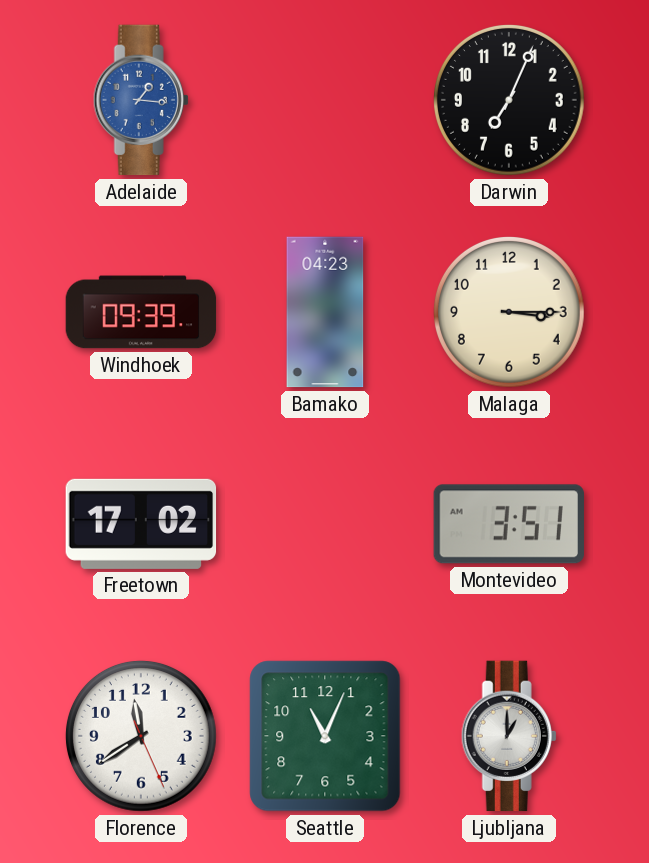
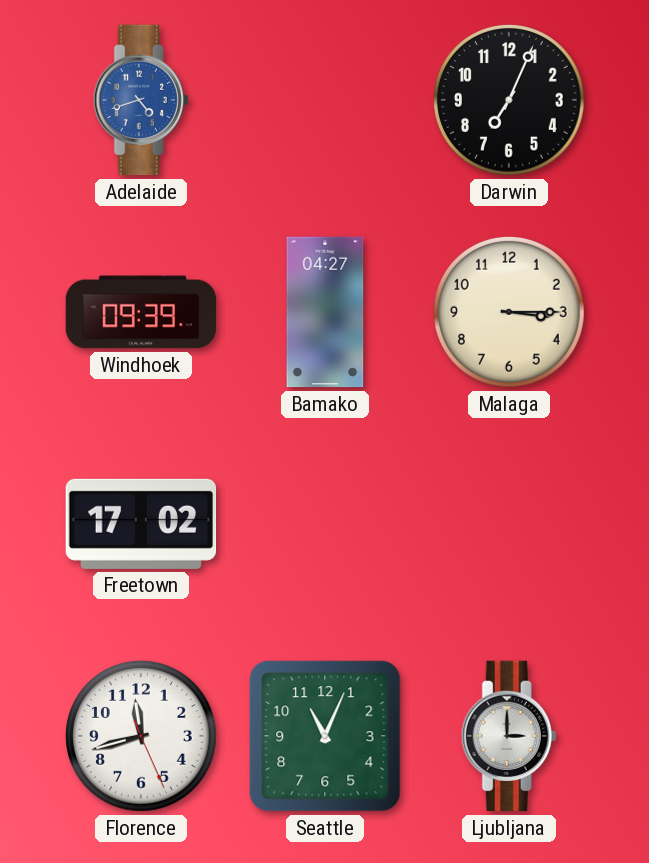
Adelaide: 1:16 -> 4:42
Bamako: 04:23 -> 04:27
Montevideo: 3:51 -> none
Florence: 11:39 -> 11:42
Ljubljana: 1:00 -> 3:00
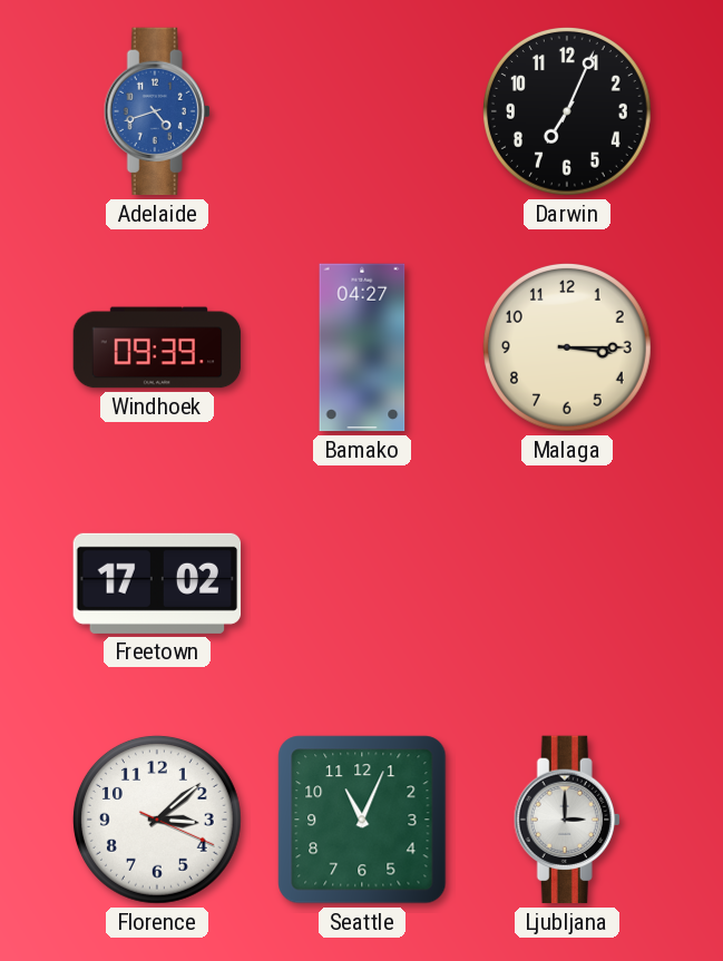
Florence: 11:42 -> 3:08
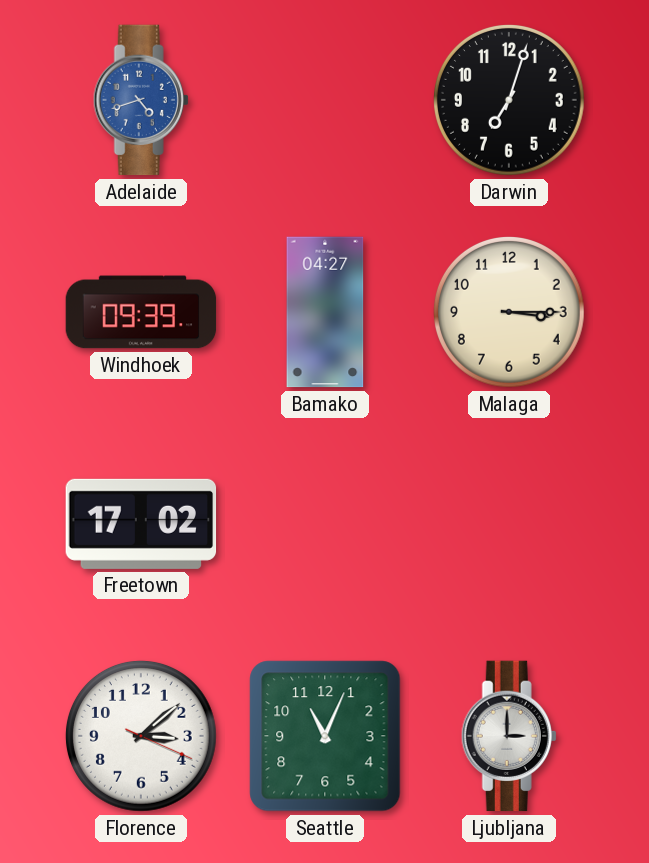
Darwin: 7:04 -> 7:03
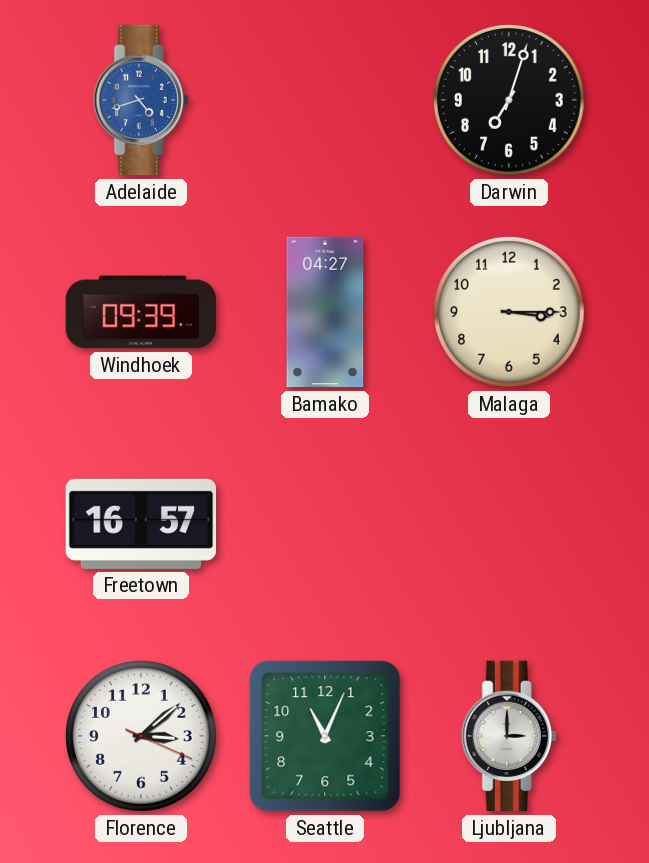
Freetown: 17:02 -> 16:57
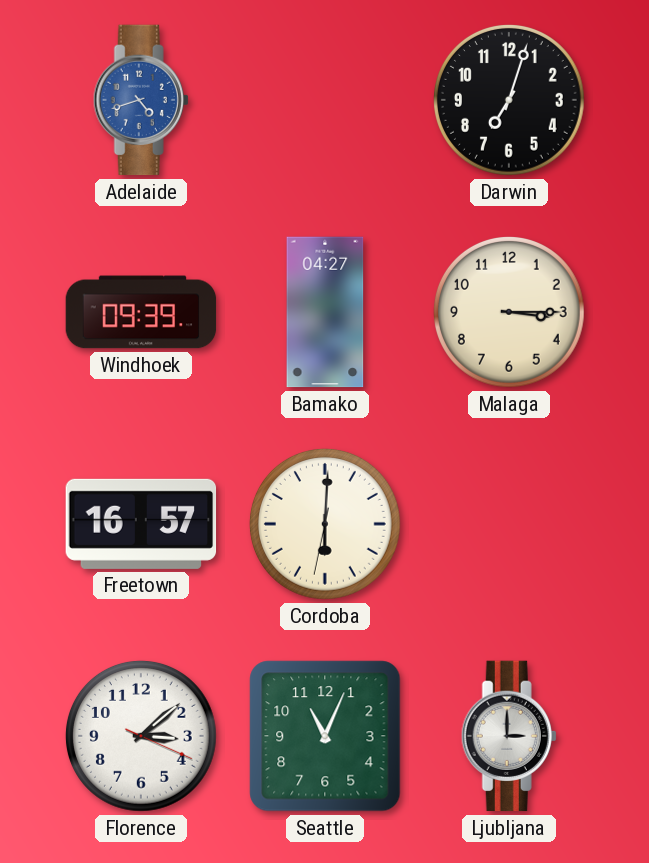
Cordoba: none -> 6:00
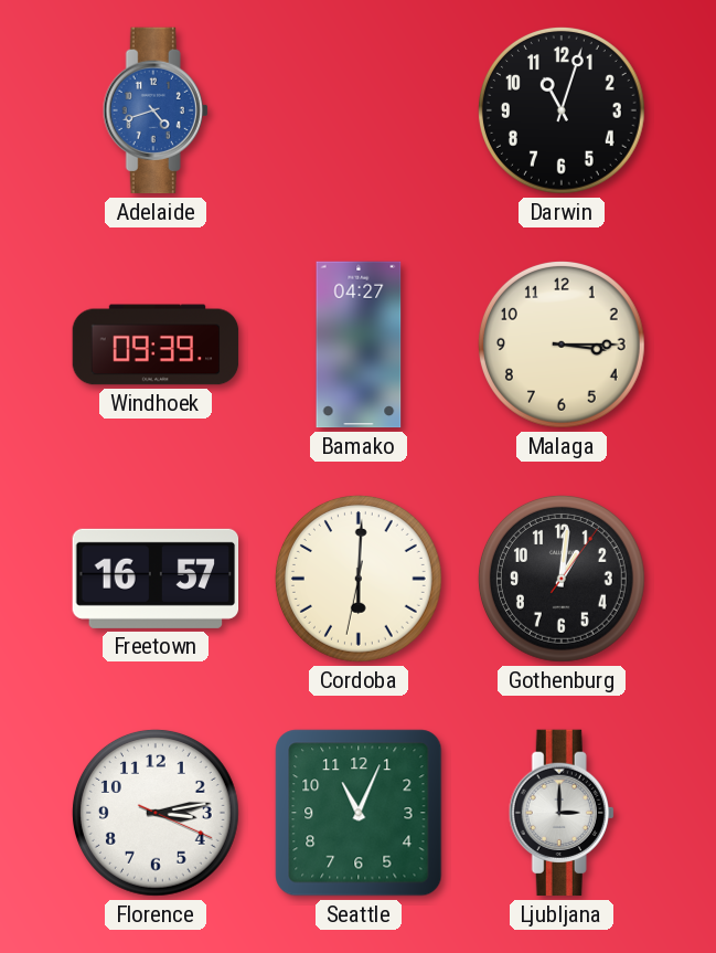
Darwin: 7:03 -> 11:03
Gothenburg: none -> 1:01
Florence: 3:08 -> 3:13
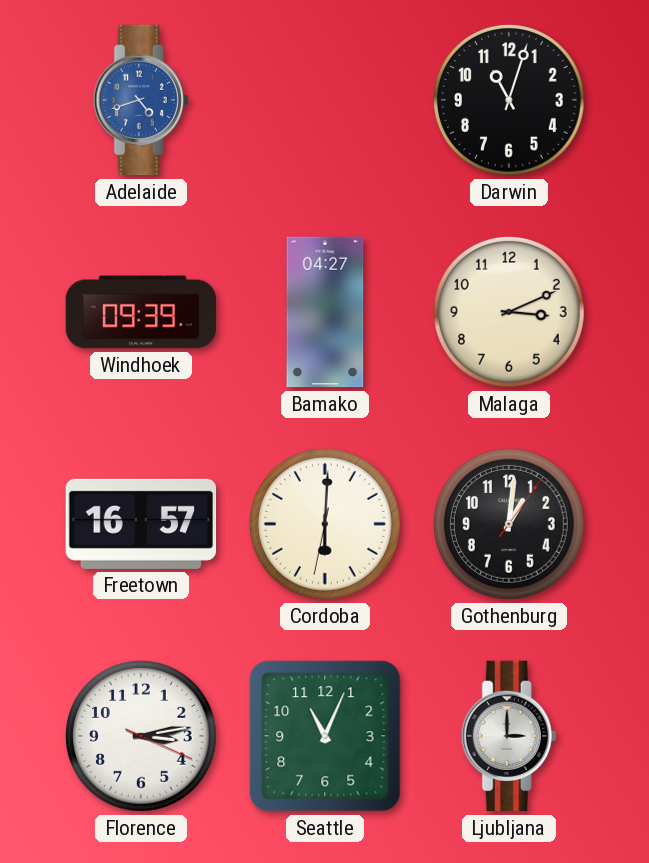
Malaga: 3:15 -> 3:11
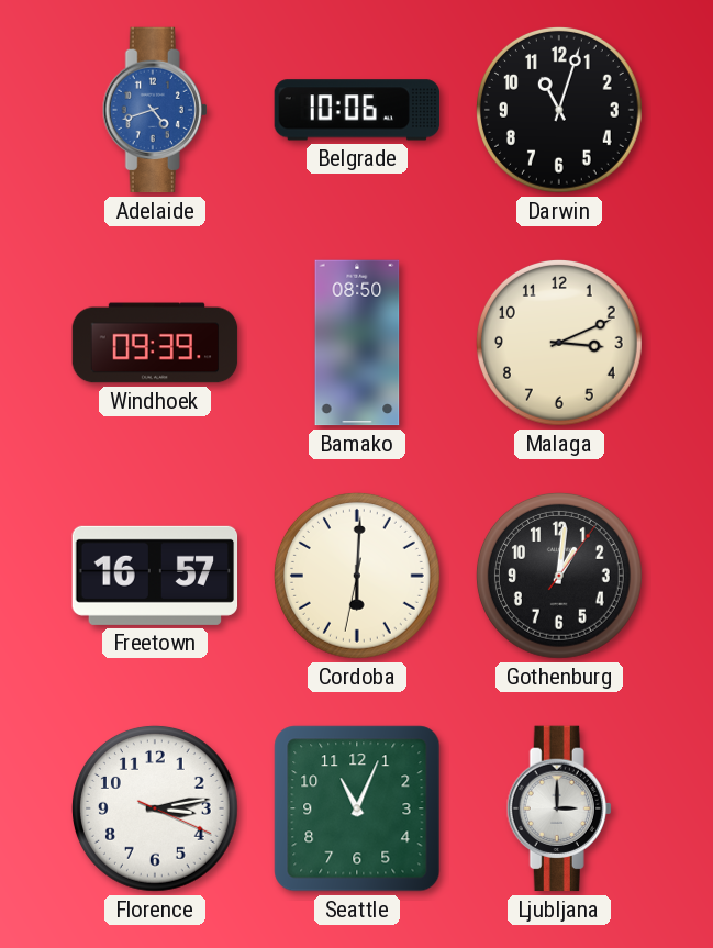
Belgrade: none -> 10:06
Bamako: 04:27 -> 08:50
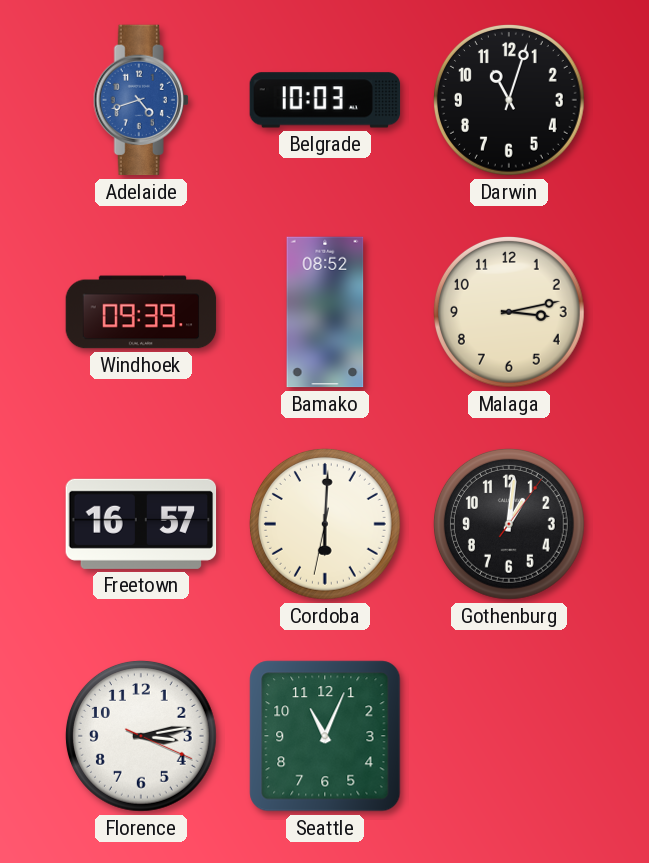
Belgrade: 10:06 -> 10:03
Bamako: 08:50 -> 08:52
Malaga: 3:11 -> 3:13
Ljubljana: 3:00 -> none
